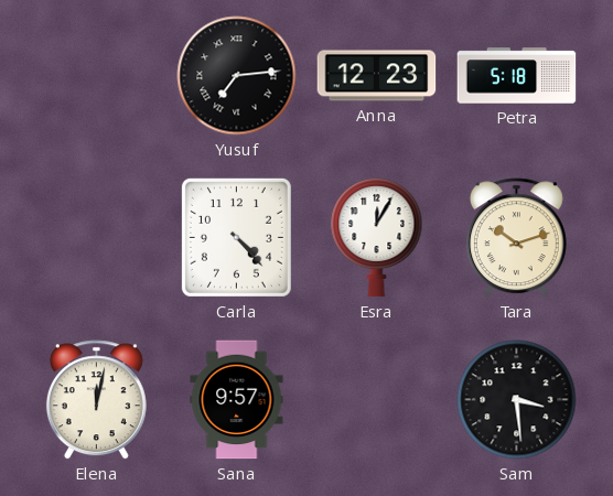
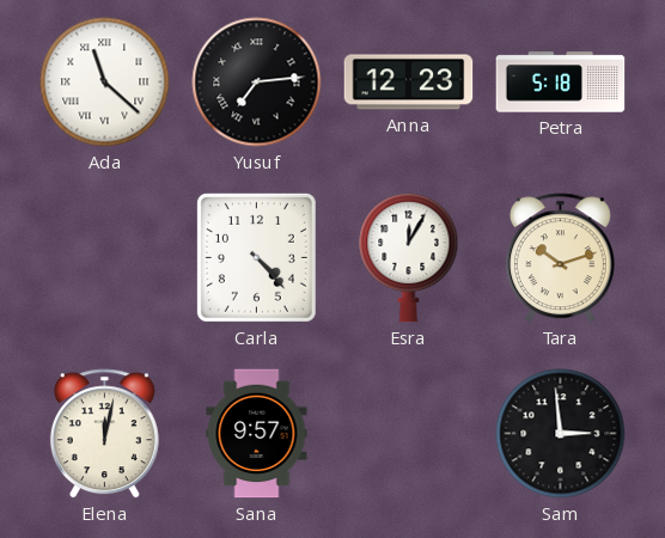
Ada: none -> 11:22
Sam: 3:29 -> 2:59
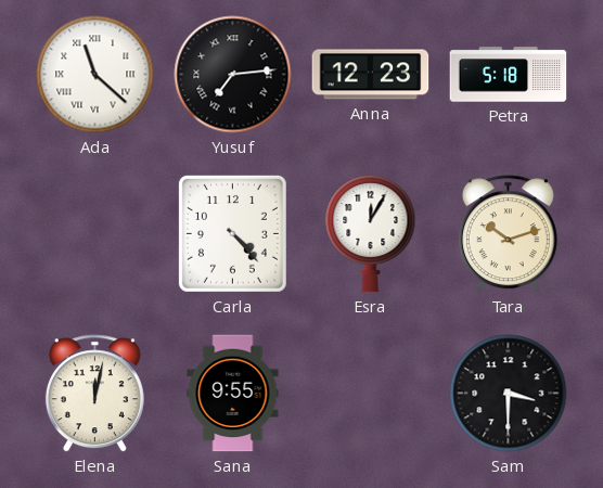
Sana: 9:57 -> 9:55
Sam: 2:59 -> 3:30
